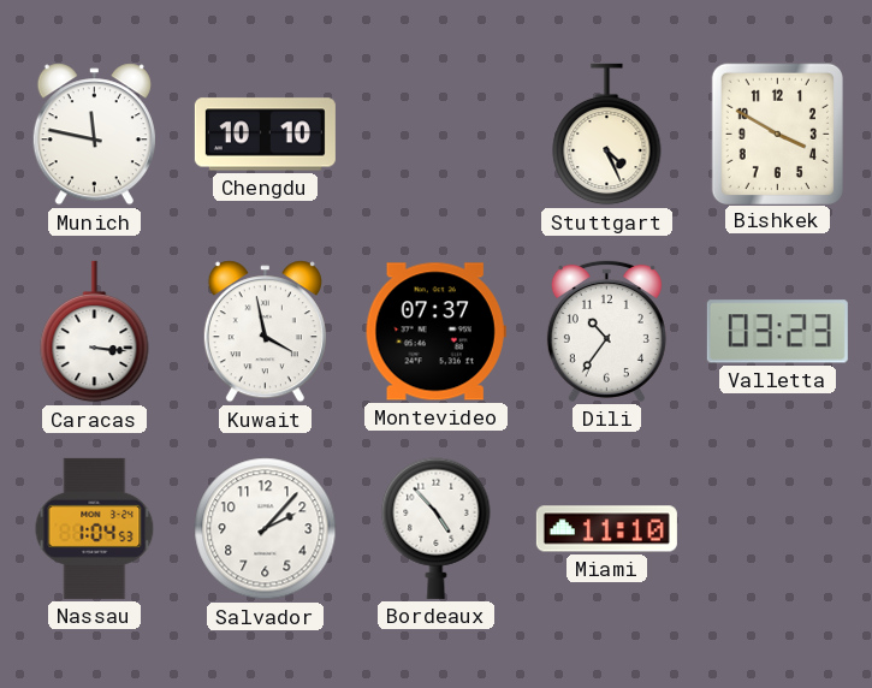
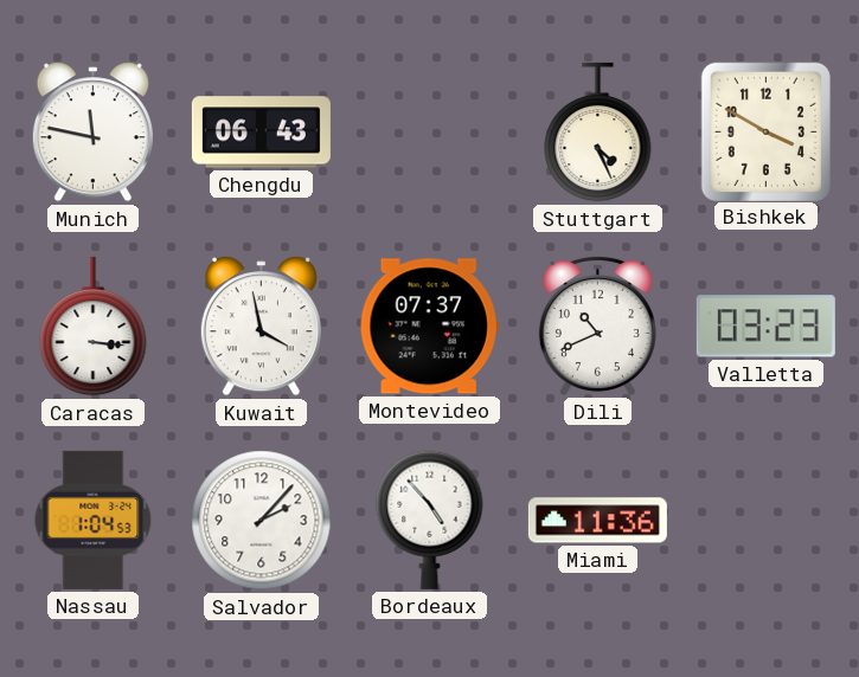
Chengdu: 10:10 -> 06:43
Dili: 10:36 -> 10:41
Miami: 11:10 -> 11:36
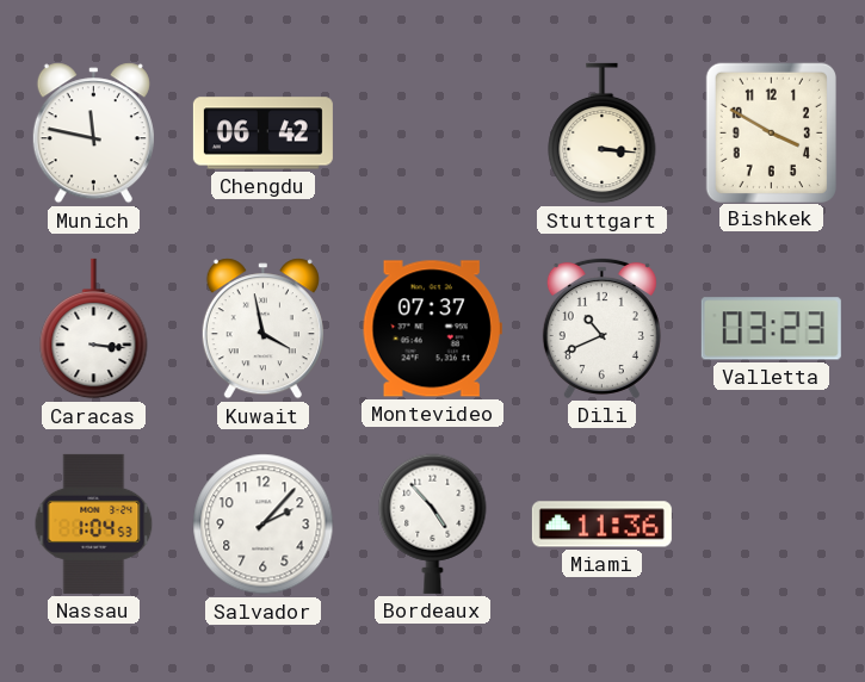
Chengdu: 06:43 -> 06:42
Stuttgart: 4:26 -> 3:16
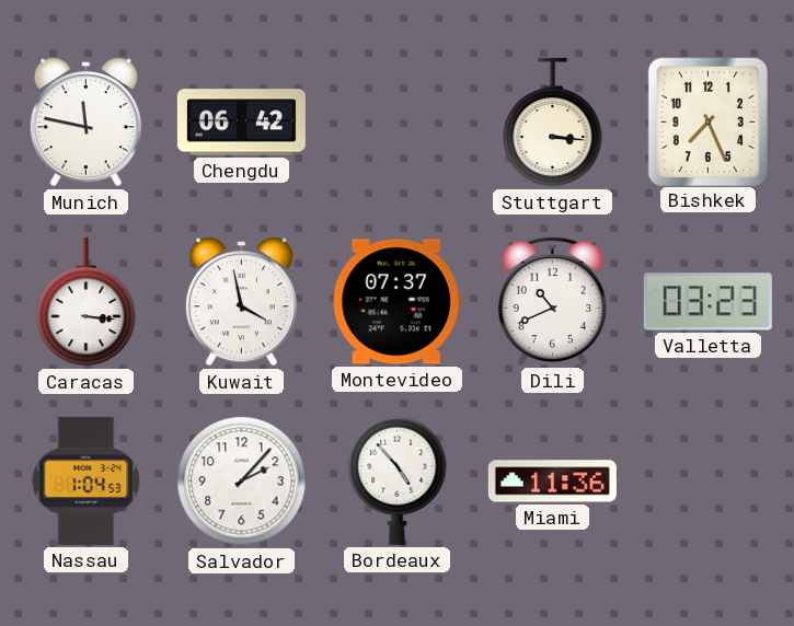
Bishkek: 3:50 -> 7:26
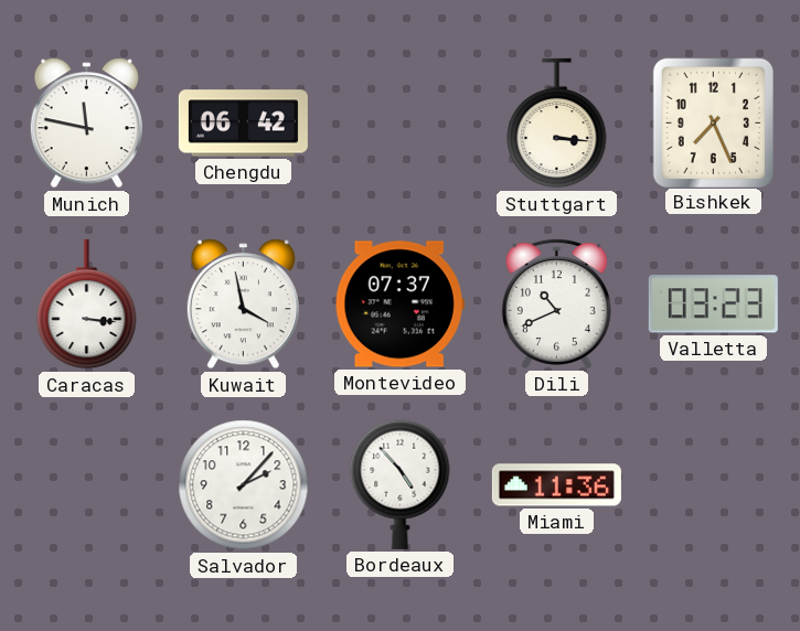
Nassau: 1:04 -> none
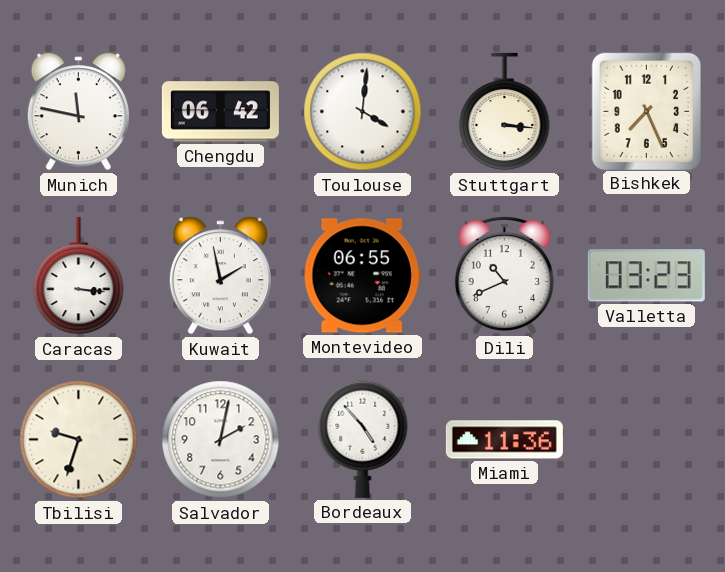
Toulouse: none -> 4:01
Kuwait: 3:58 -> 1:58
Montevideo: 07:37 -> 06:55
Tbilisi: none -> 9:33
Salvador: 2:07 -> 2:02
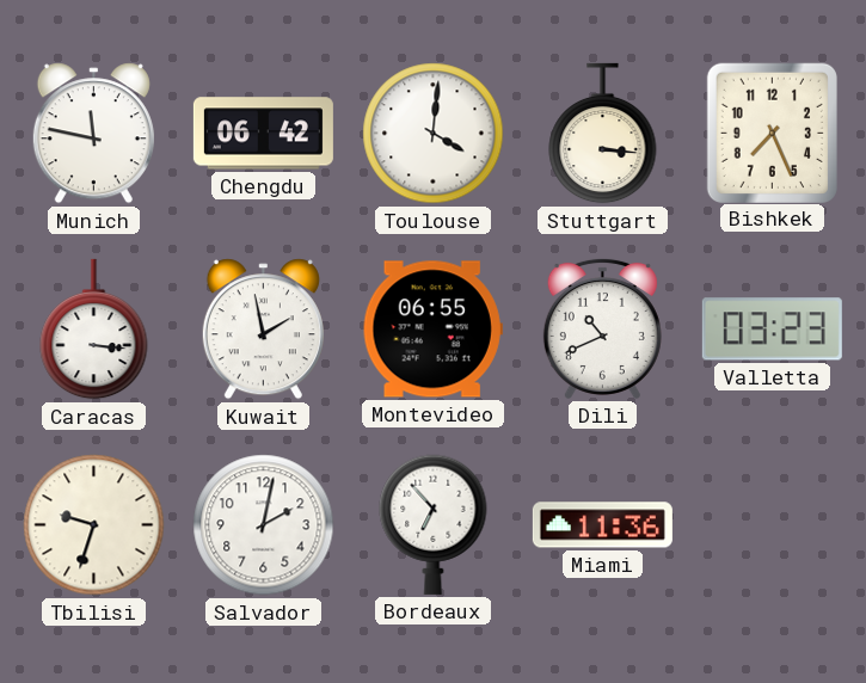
Bordeaux: 4:53 -> 6:53
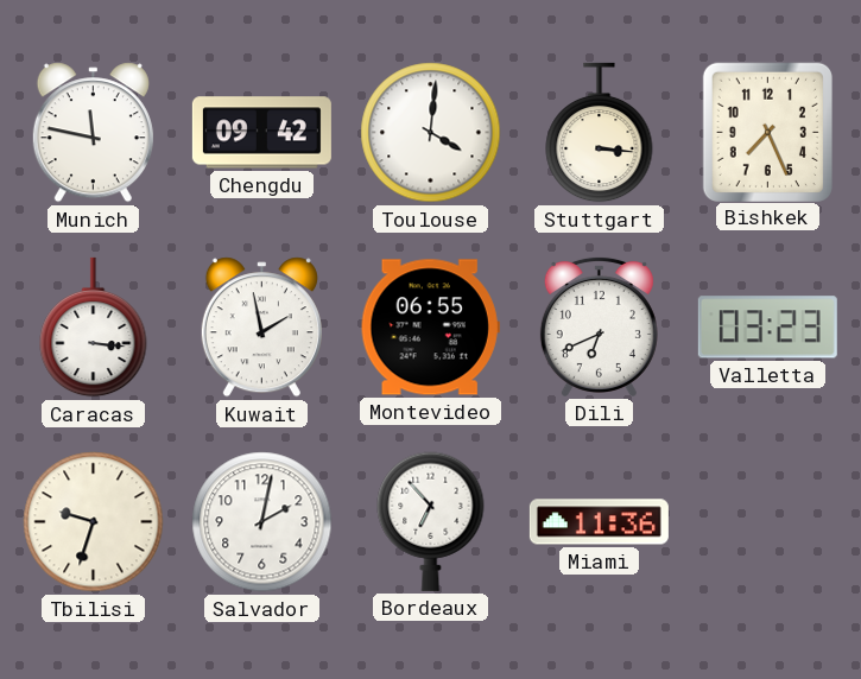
Chengdu: 06:42 -> 09:42
Dili: 10:41 -> 6:41
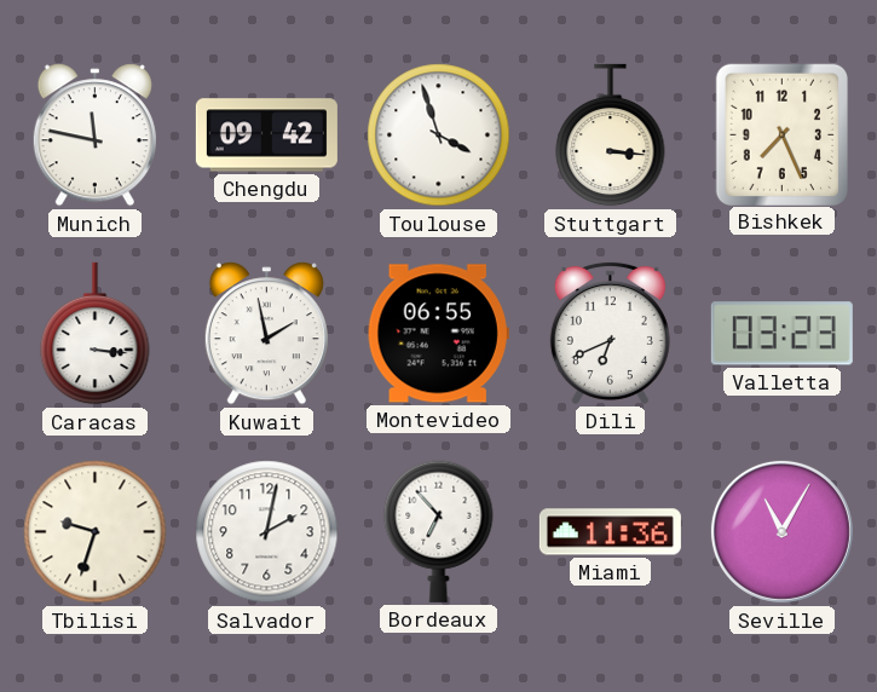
Toulouse: 4:01 -> 3:57
Seville: none -> 11:05
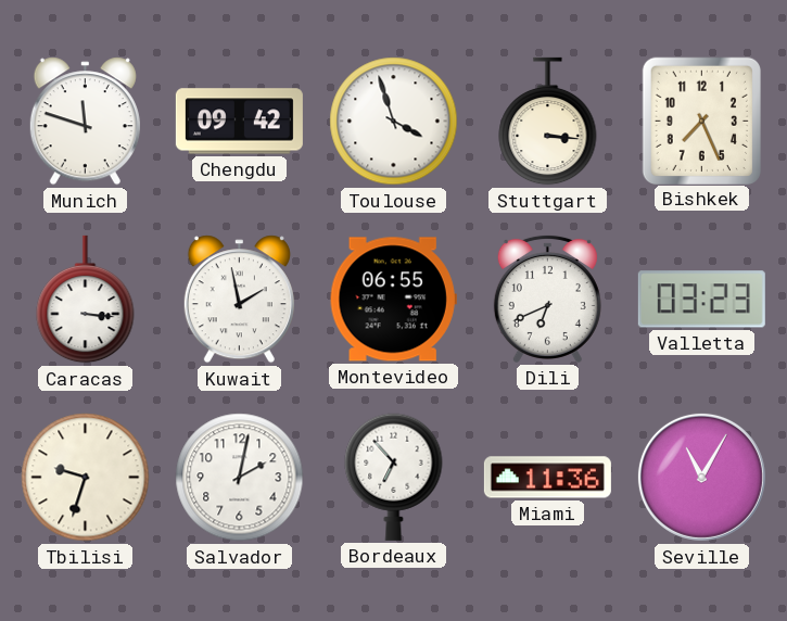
Munich: 11:47 -> 11:48
